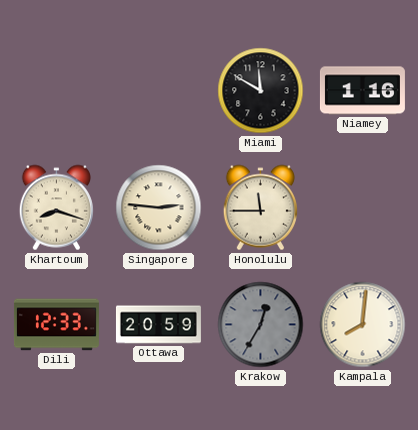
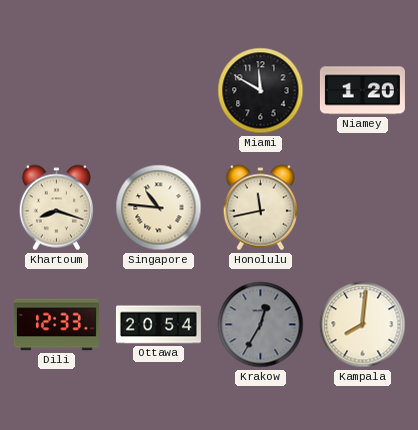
Niamey: 1:16 -> 1:20
Singapore: 2:46 -> 10:46
Honolulu: 11:45 -> 11:43
Ottawa: 20:59 -> 20:54
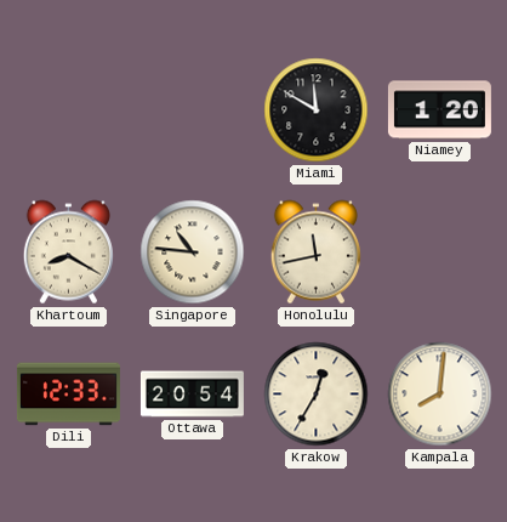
Khartoum: 8:18 -> 8:20
Krakow dial: grey -> cream
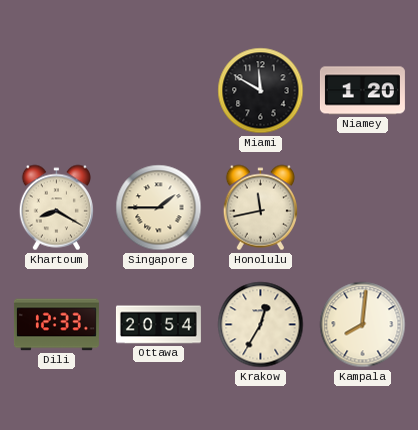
Singapore: 10:46 -> 1:45
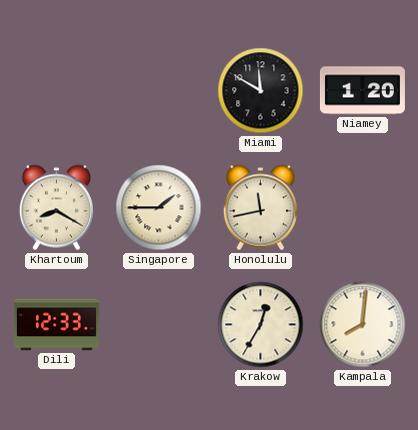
Ottawa: 20:54 -> none
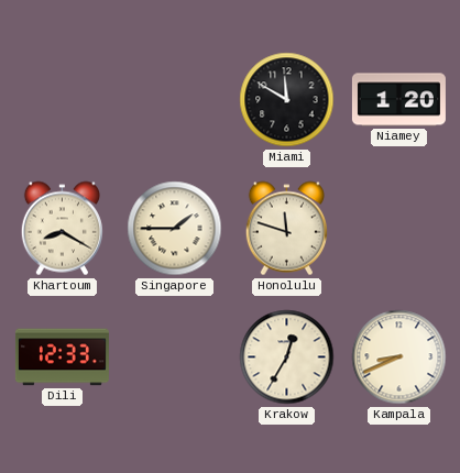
Honolulu: 11:43 -> 11:48
Kampala: 8:01 -> 8:41
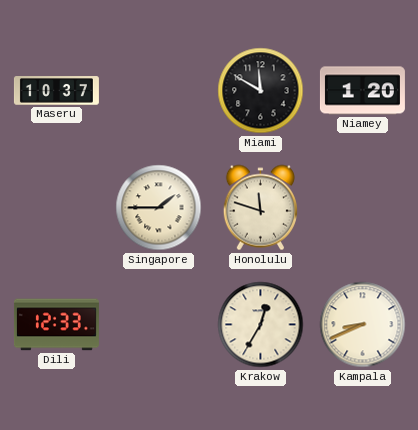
Maseru: none -> 10:37
Khartoum: 8:20 -> none
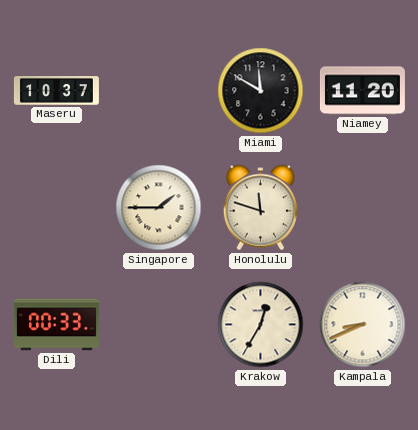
Niamey: 1:20 -> 11:20
Dili: 12:33 -> 00:33
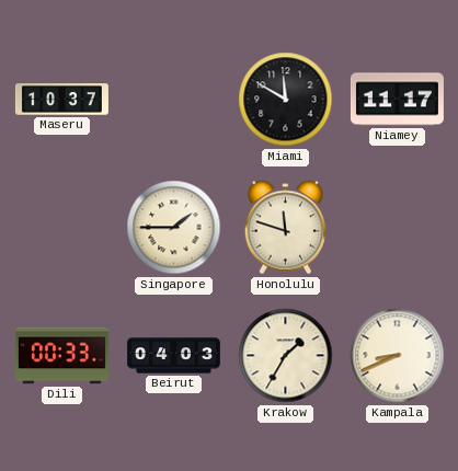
Niamey: 11:20 -> 11:17
Beirut: none -> 04:03
Krakow: 12:35 -> 1:35
